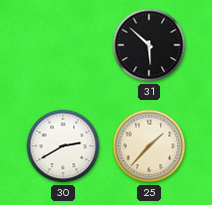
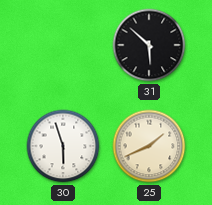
30: 2:40 -> 5:57
25: 1:37 -> 1:41
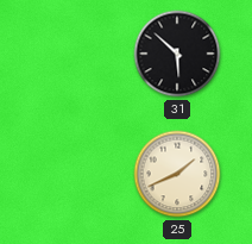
30: 5:57 -> none
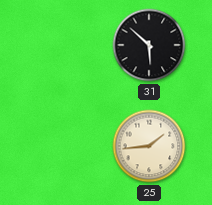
25: 1:41 -> 1:44
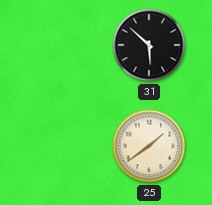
25: 1:44 -> 1:39
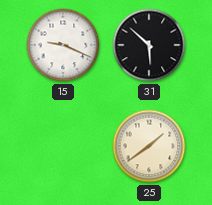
15: none -> 9:19
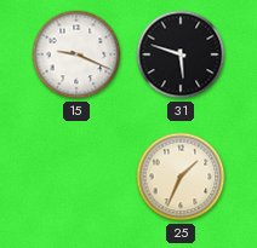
31: 5:52 -> 5:48
25: 1:39 -> 1:34
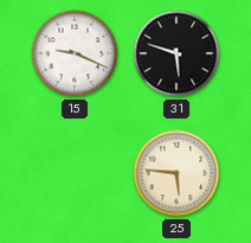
25: 1:34 -> 5:46
